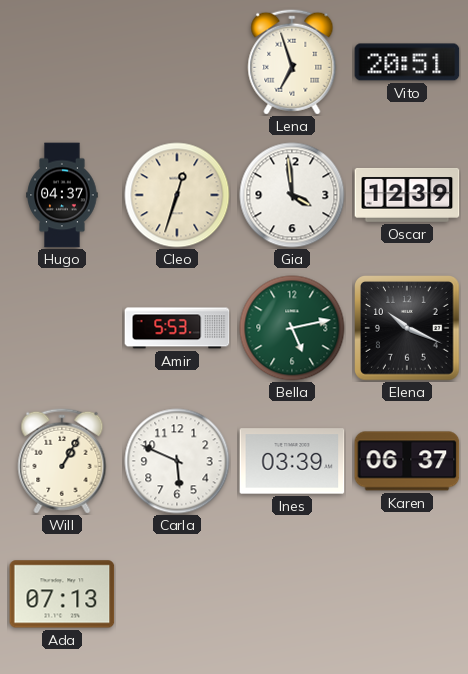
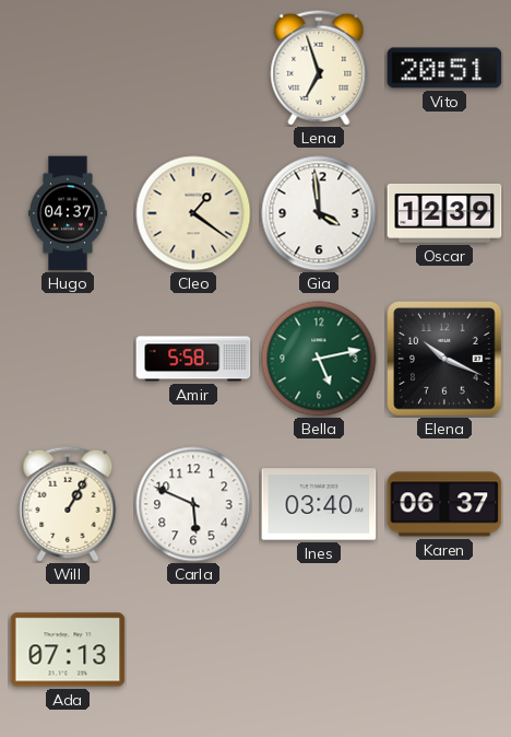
Cleo: 12:33 -> 1:21
Amir: 5:53 -> 5:58
Ines: 03:39 -> 03:40
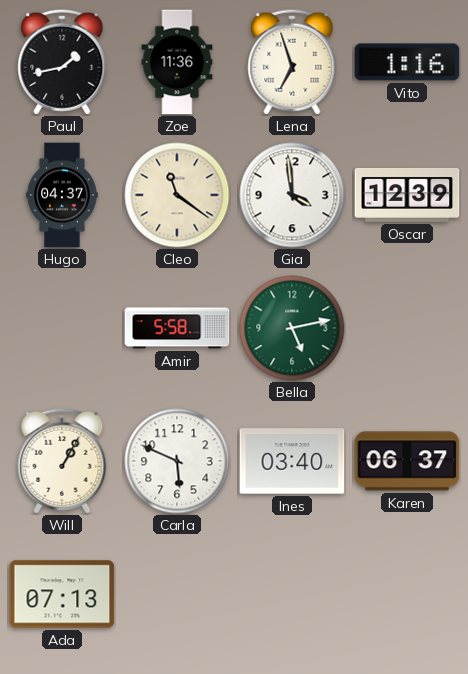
Paul: none -> 1:43
Zoe: none -> 11:36
Vito: 20:51 -> 1:16
Cleo: 1:21 -> 11:21
Elena: 10:19 -> none
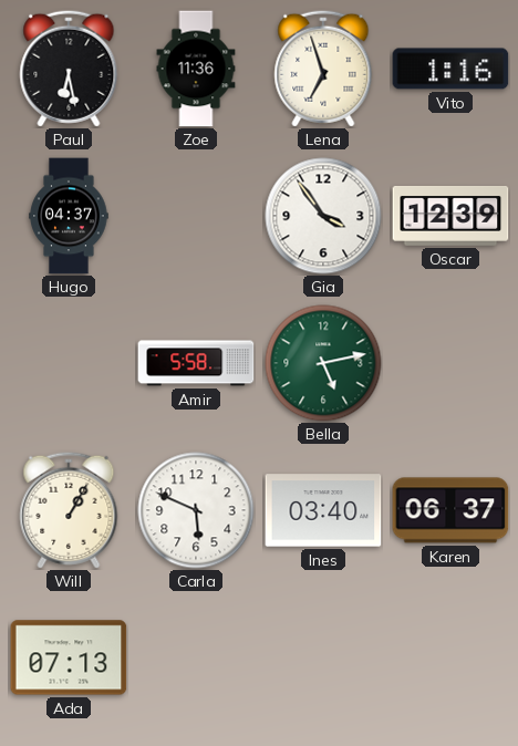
Paul: 1:43 -> 6:28
Cleo: 11:21 -> none
Gia: 3:59 -> 3:54
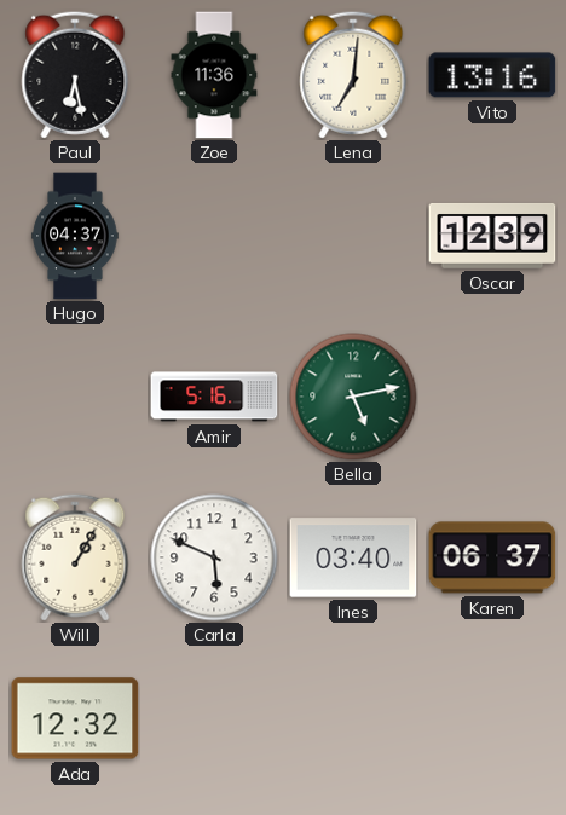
Lena: 6:57 -> 7:01
Vito: 1:16 -> 13:16
Gia: 3:54 -> none
Amir: 5:58 -> 5:16
Ada: 07:13 -> 12:32
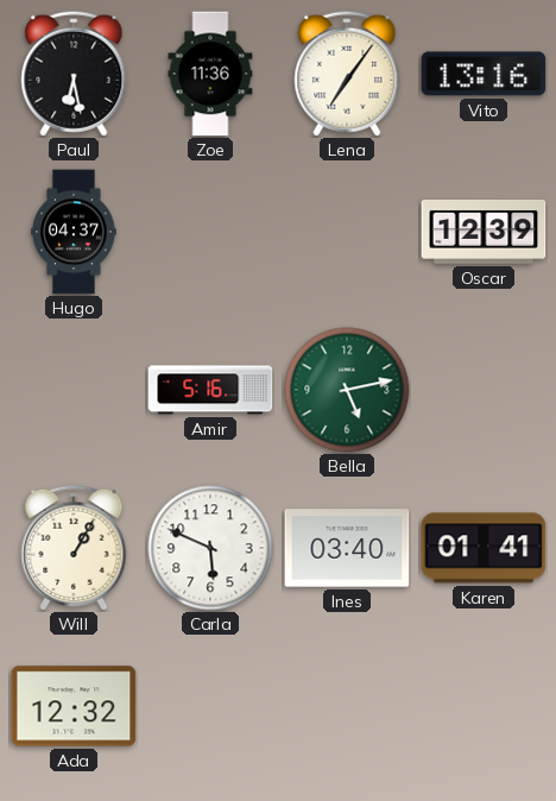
Lena: 7:01 -> 7:06
Karen: 06:37 -> 01:41
